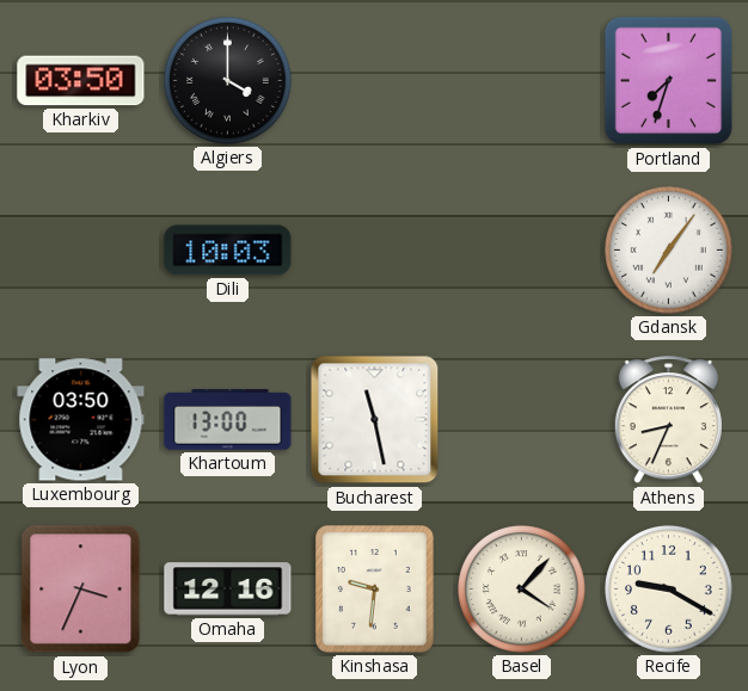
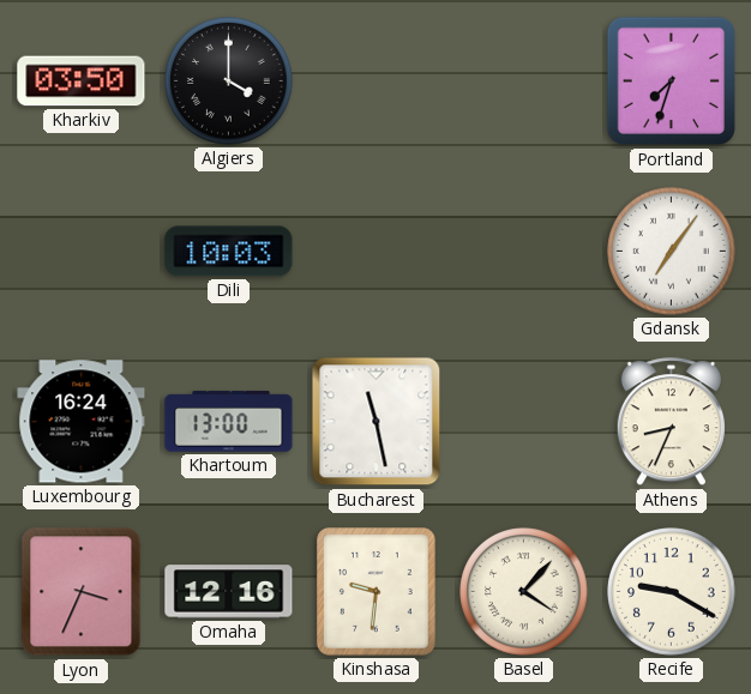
Luxembourg: 03:50 -> 16:24
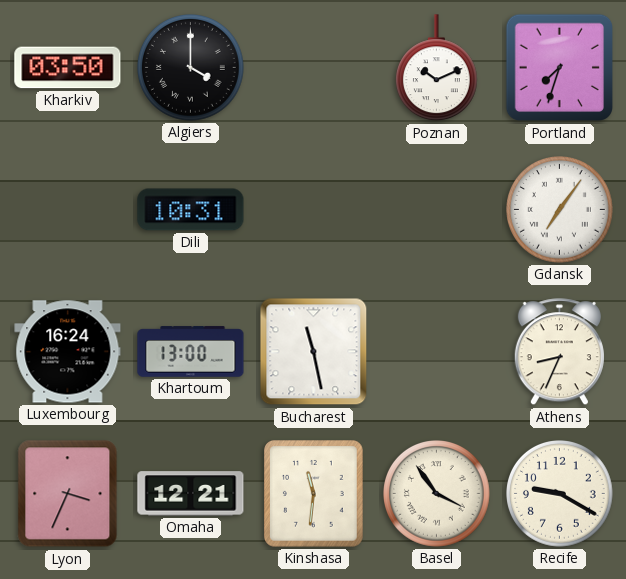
Poznan: none -> 10:11
Dili: 10:03 -> 10:31
Omaha: 12:16 -> 12:21
Kinshasa: 9:31 -> 11:31
Basel: 4:07 -> 3:54
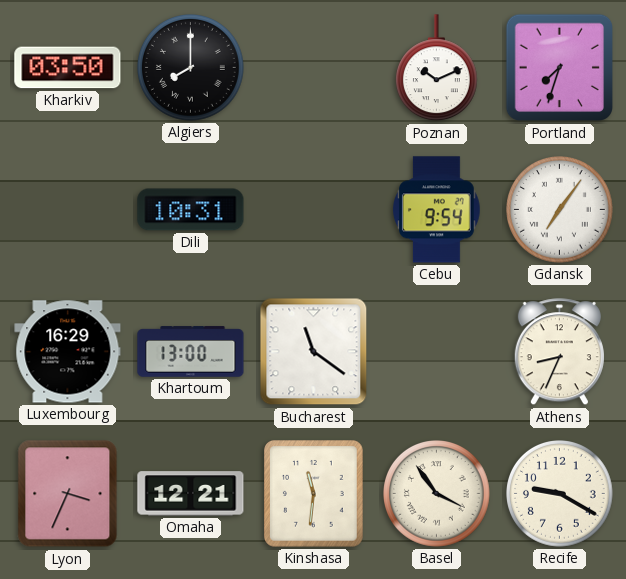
Algiers: 4:00 -> 8:00
Cebu: none -> 9:54
Luxembourg: 16:24 -> 16:29
Bucharest: 11:28 -> 11:21
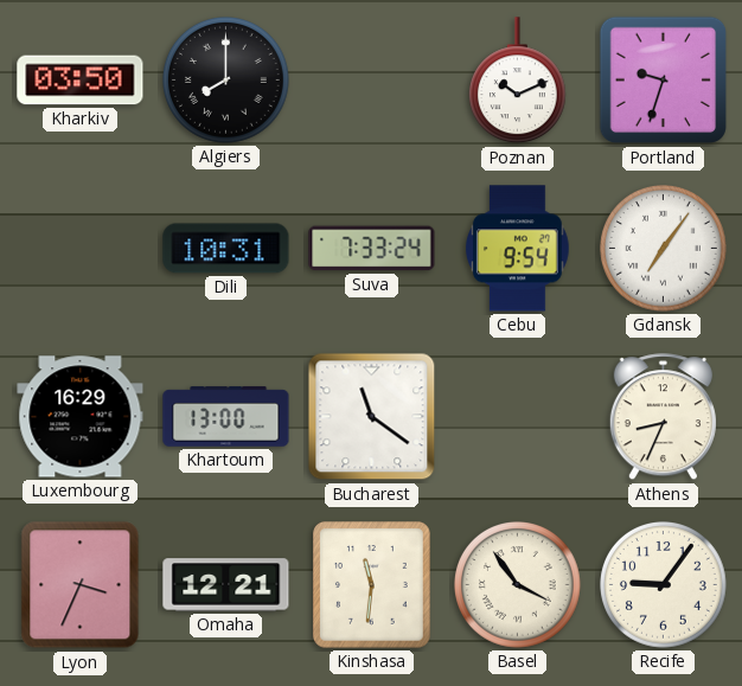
Portland: 7:33 -> 9:33
Suva: none -> 7:33
Recife: 9:20 -> 9:06
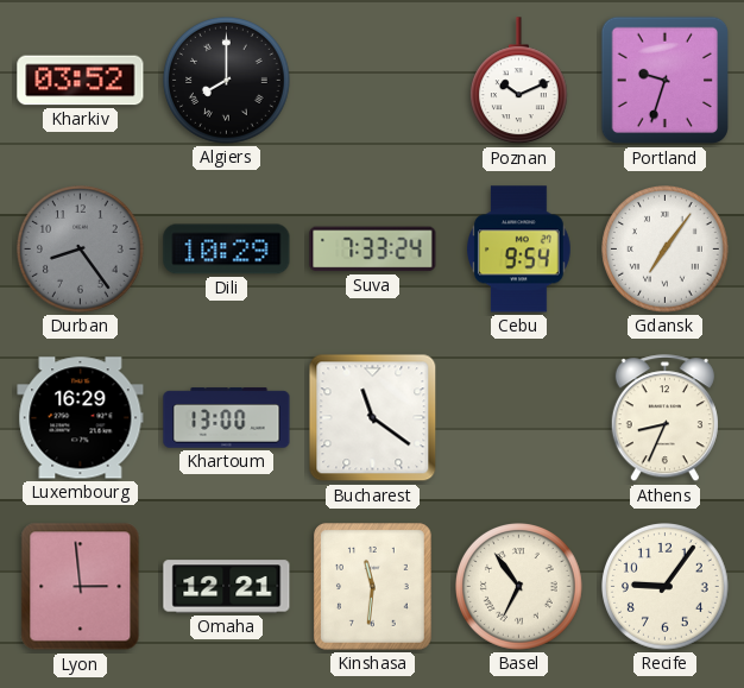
Kharkiv: 03:50 -> 03:52
Durban: none -> 8:24
Dili: 10:31 -> 10:29
Lyon: 3:34 -> 2:59
Basel: 3:54 -> 6:54
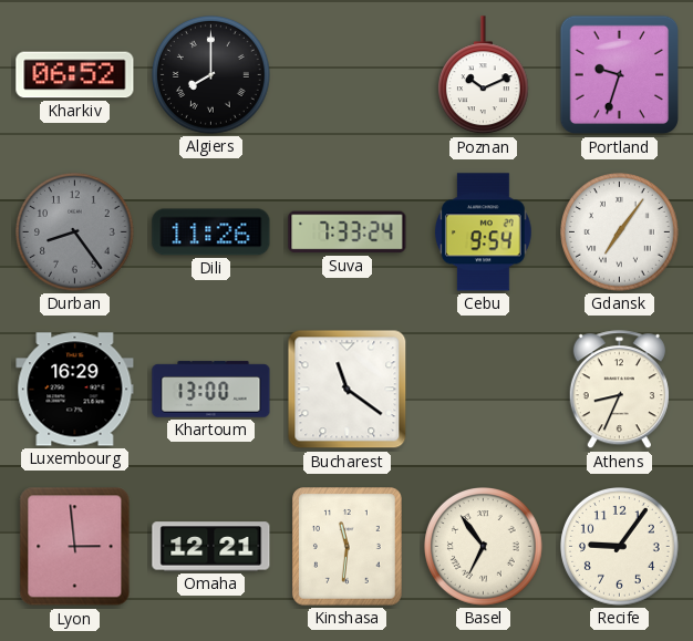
Kharkiv: 03:52 -> 06:52
Dili: 10:29 -> 11:26
